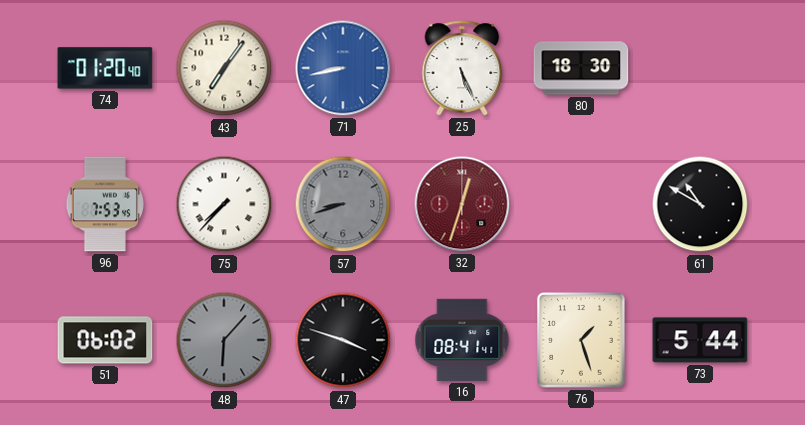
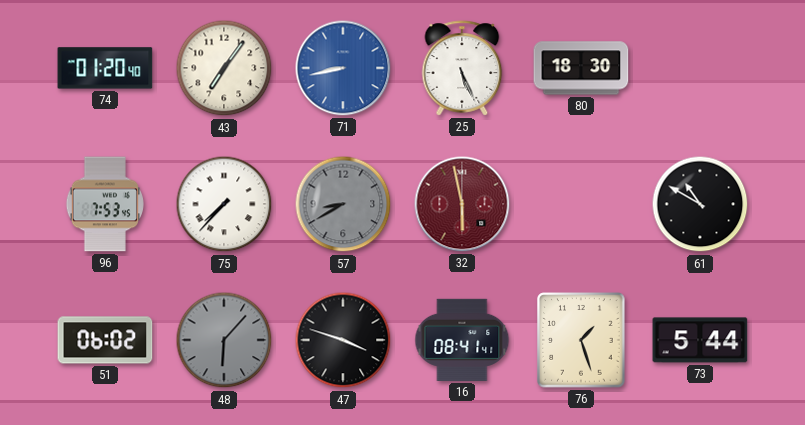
57: 8:42 -> 8:40
32: 12:33 -> 5:58
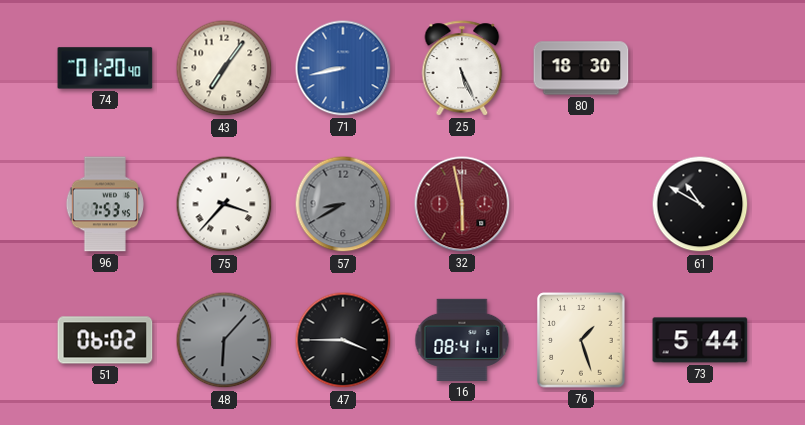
75: 7:37 -> 3:37
47: 3:48 -> 3:45
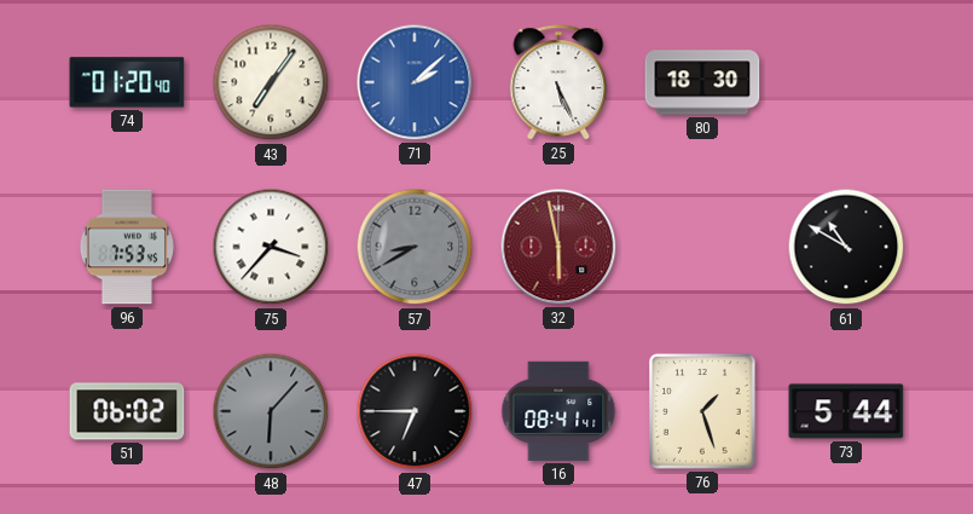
71: 8:43 -> 2:08
47: 3:45 -> 6:45
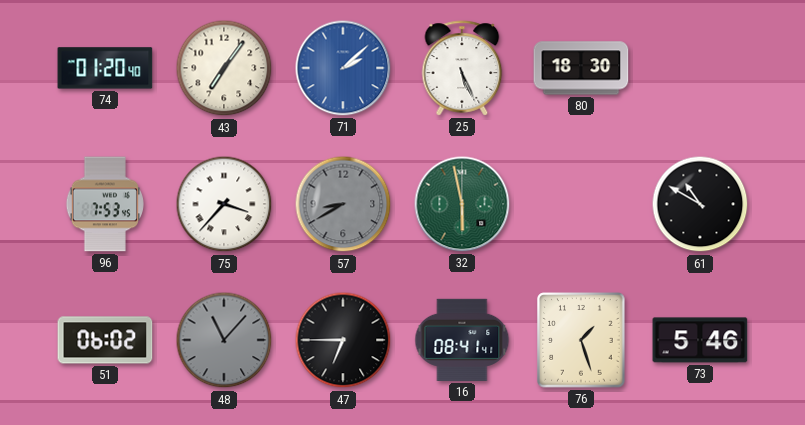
32 dial: burgundy -> green
48: 6:07 -> 11:07
73: 5:44 -> 5:46
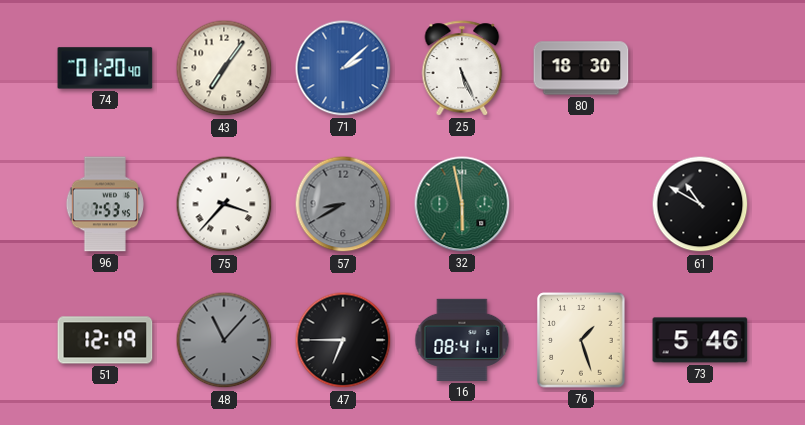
51: 06:02 -> 12:19
